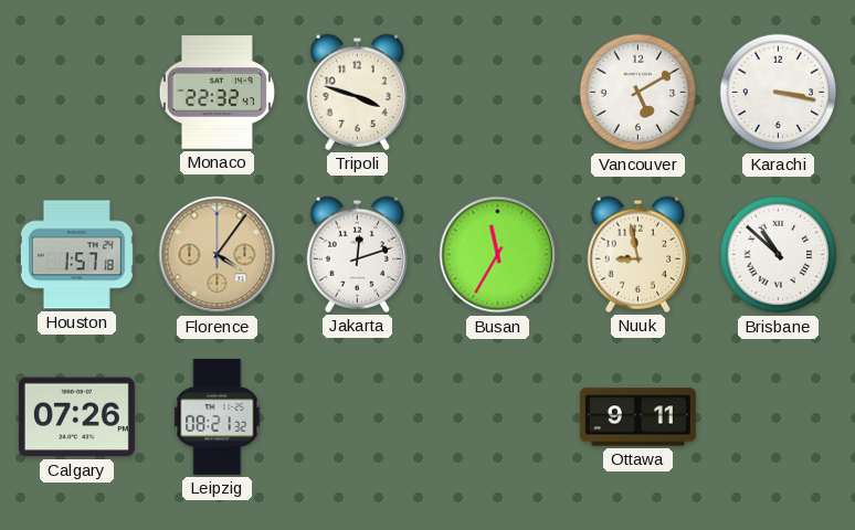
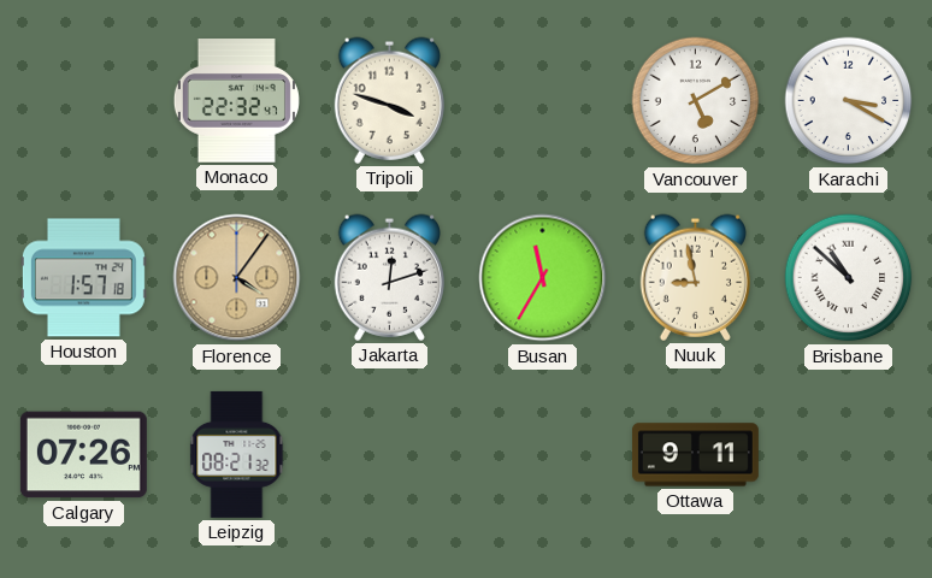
Karachi: 3:17 -> 3:20
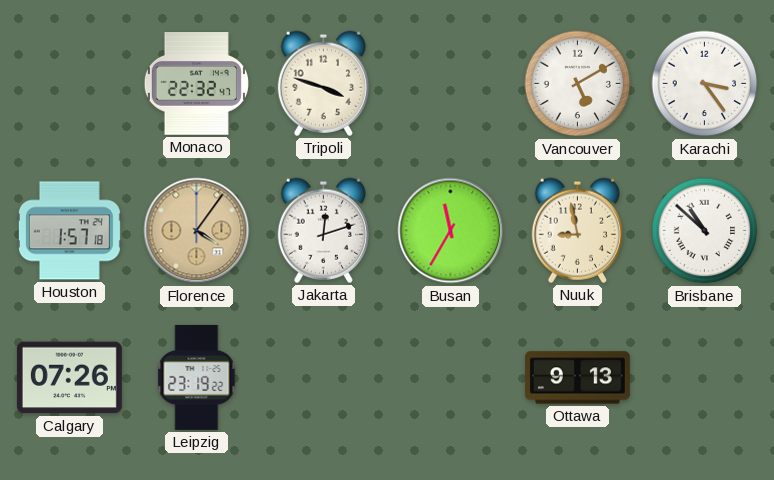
Karachi: 3:20 -> 3:24
Leipzig: 08:21 -> 23:19
Ottawa: 9:11 -> 9:13
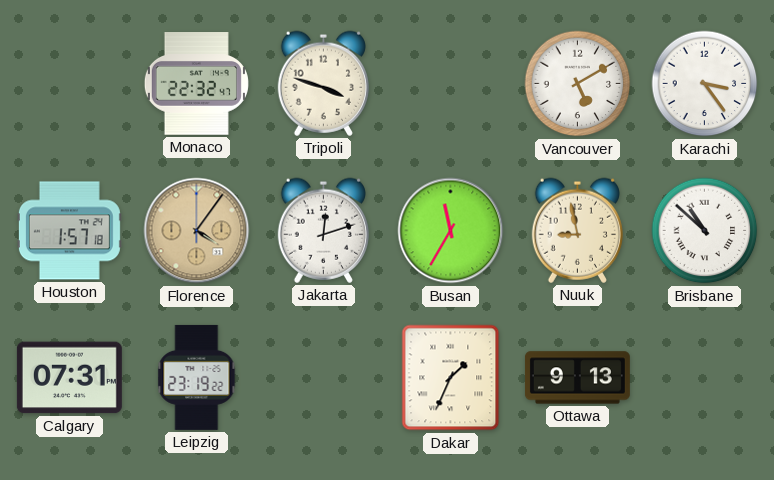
Calgary: 07:26 -> 07:31
Dakar: none -> 1:34
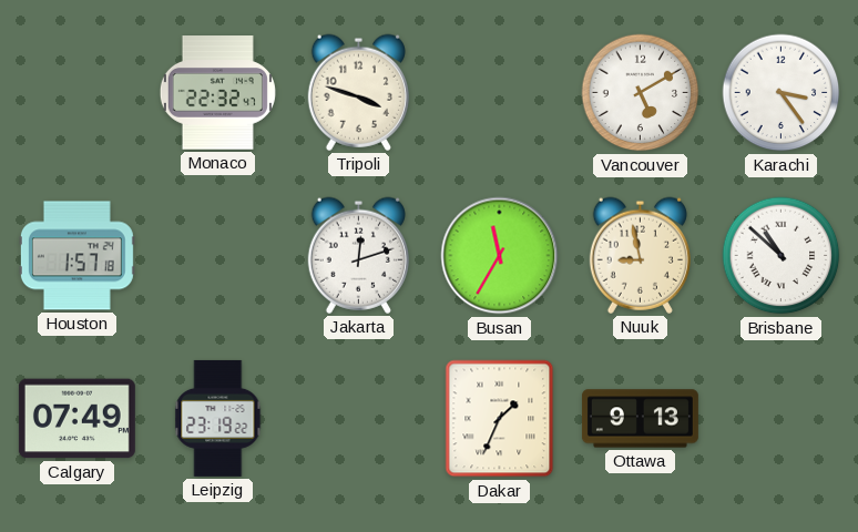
Florence: 4:06 -> none
Calgary: 07:31 -> 07:49
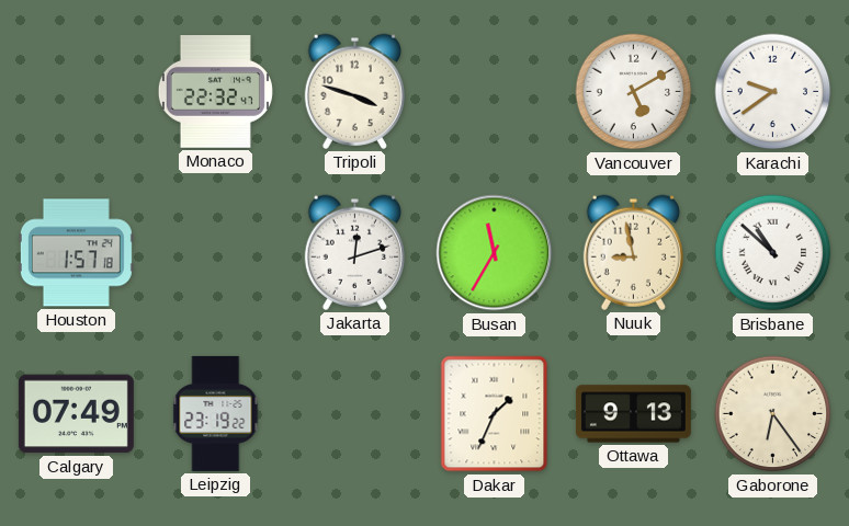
Karachi: 3:24 -> 9:39
Gaborone: none -> 6:24
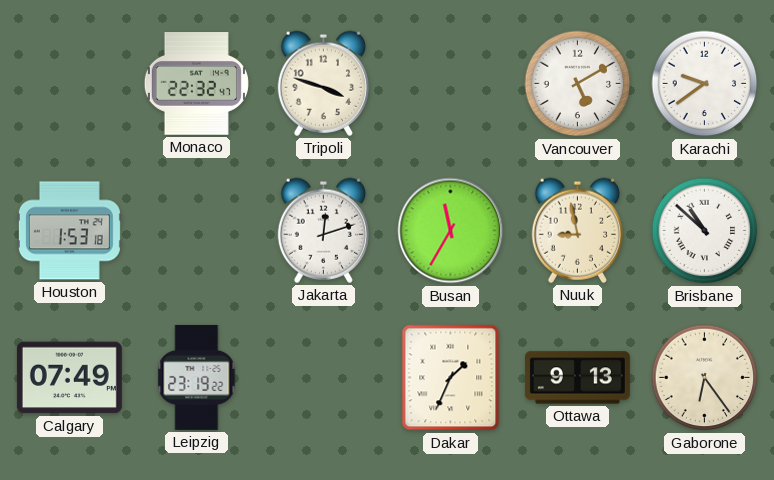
Houston: 1:57 -> 1:53
